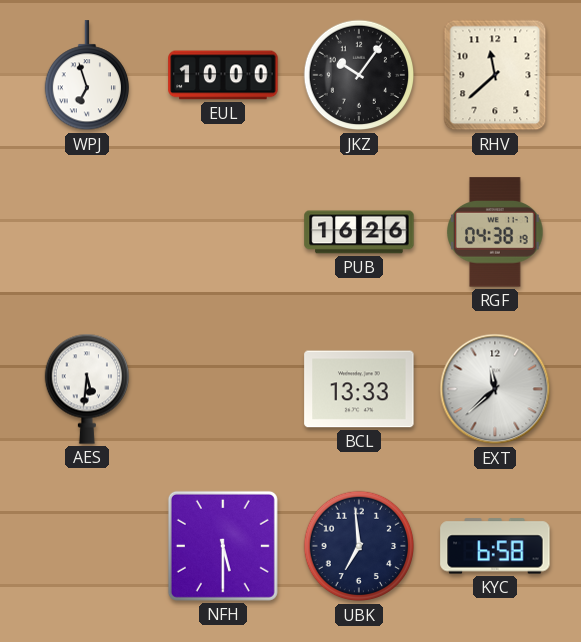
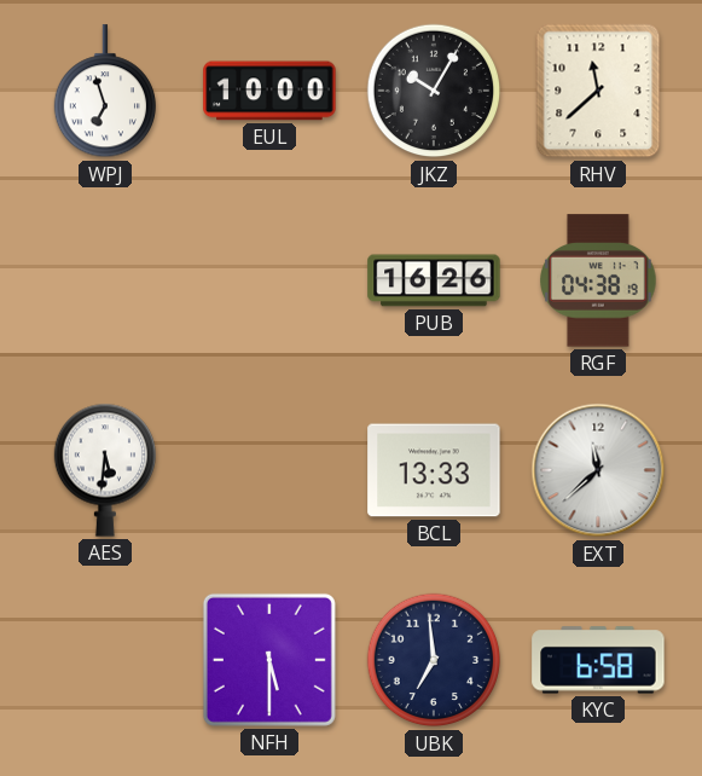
JKZ: 10:06 -> 10:05
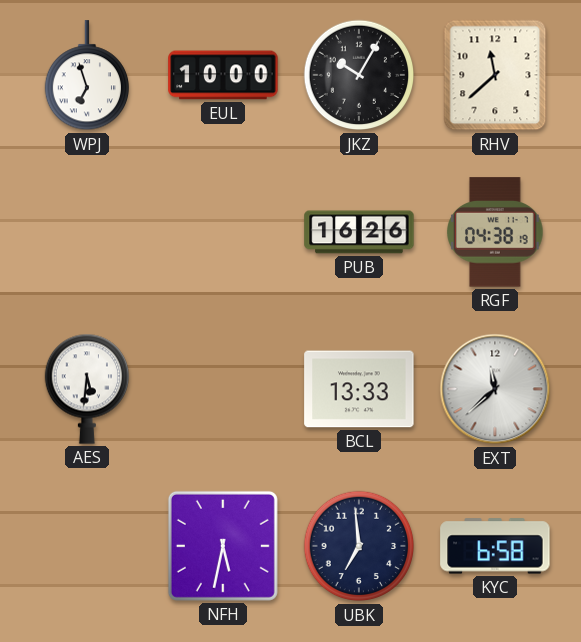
NFH: 5:30 -> 5:32
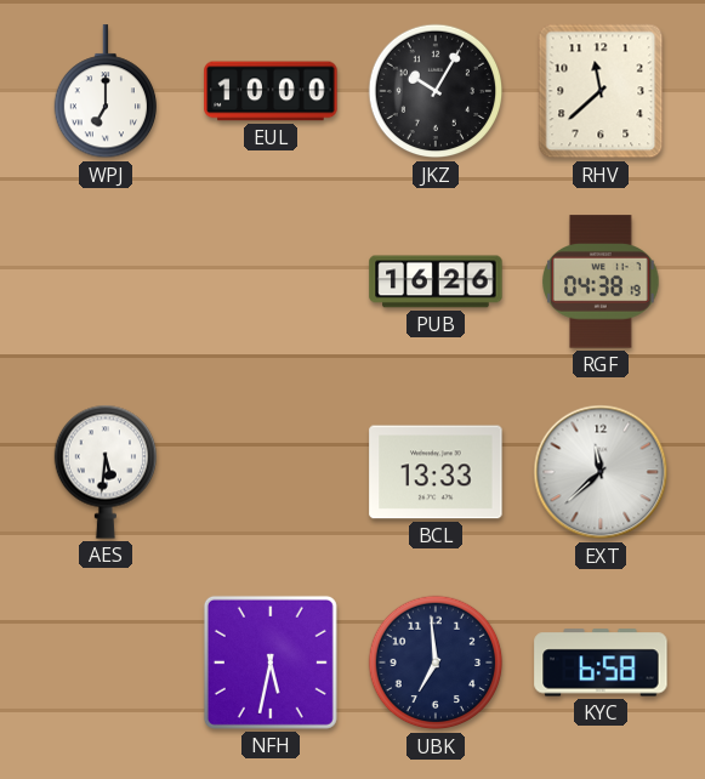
WPJ: 6:57 -> 7:00
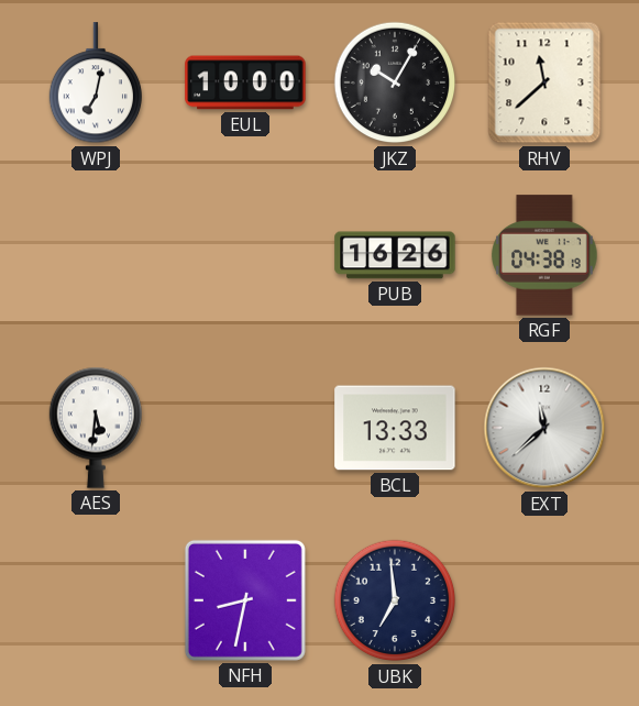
WPJ: 7:00 -> 7:02
NFH: 5:32 -> 8:32
KYC: 6:58 -> none
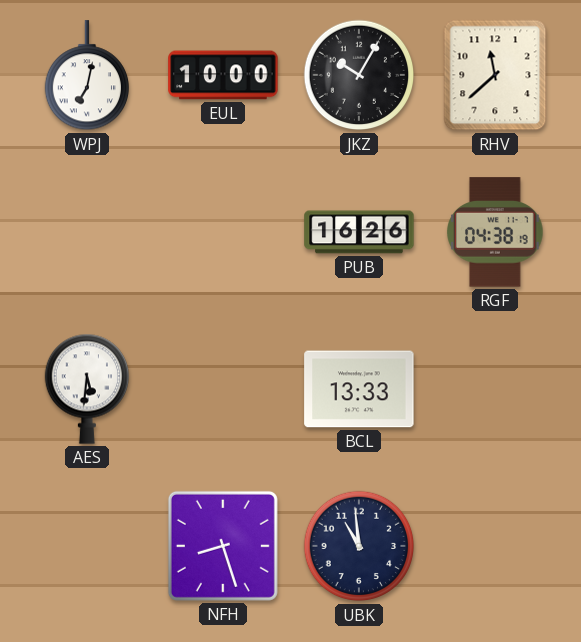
EXT: 11:38 -> none
NFH: 8:32 -> 8:27
UBK: 6:59 -> 10:59
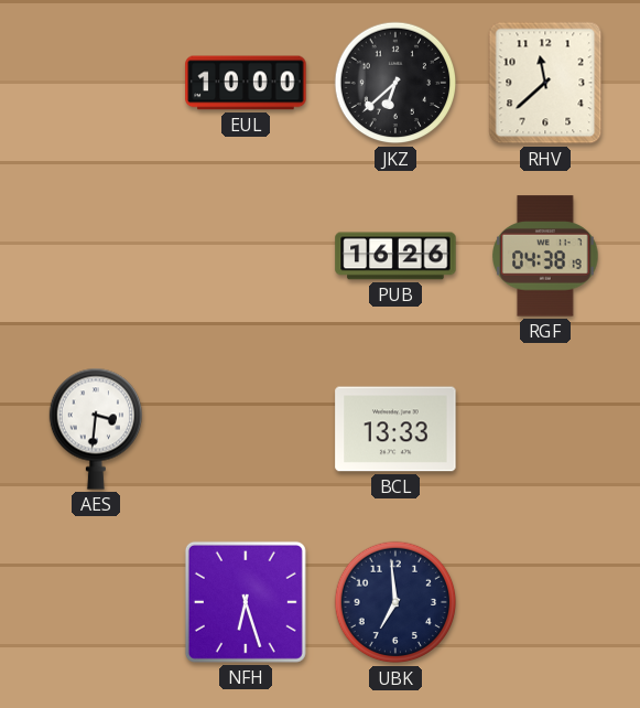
WPJ: 7:02 -> none
JKZ: 10:05 -> 6:38
AES: 5:31 -> 3:31
NFH: 8:27 -> 6:27
UBK: 10:59 -> 6:59
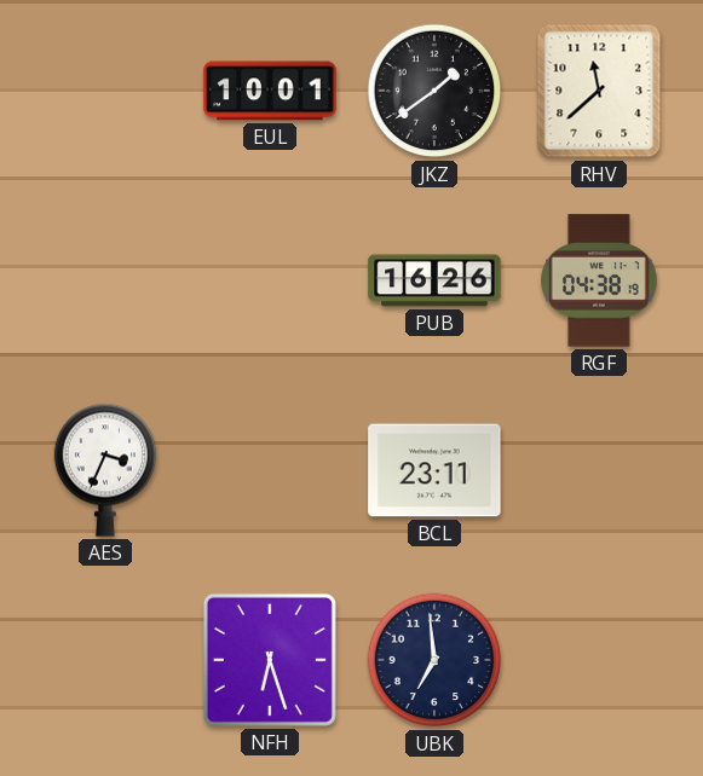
EUL: 10:00 -> 10:01
JKZ: 6:38 -> 1:39
AES: 3:31 -> 3:34
BCL: 13:33 -> 23:11
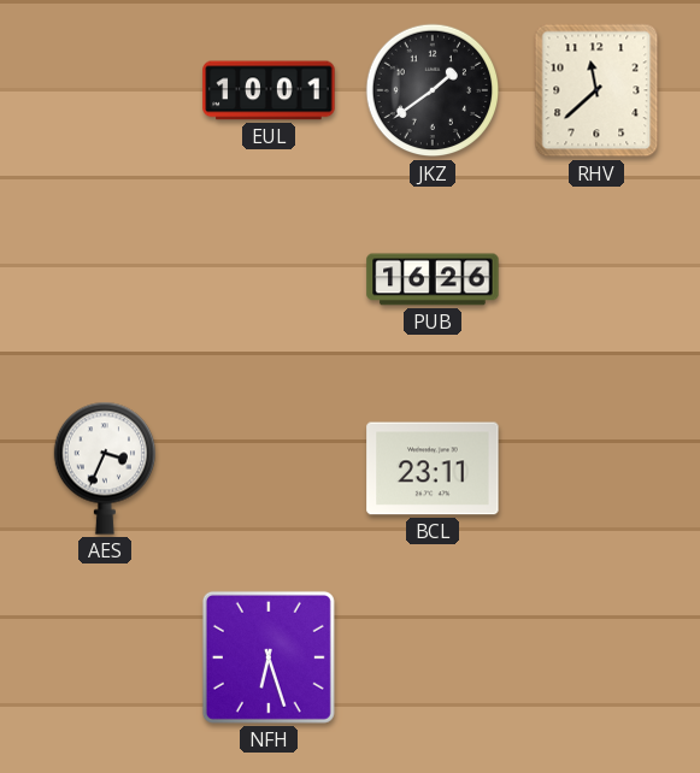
RGF: 04:38 -> none
UBK: 6:59 -> none
